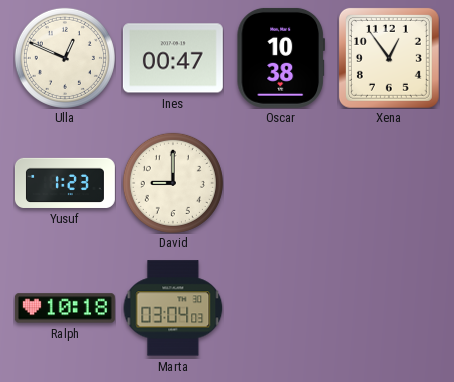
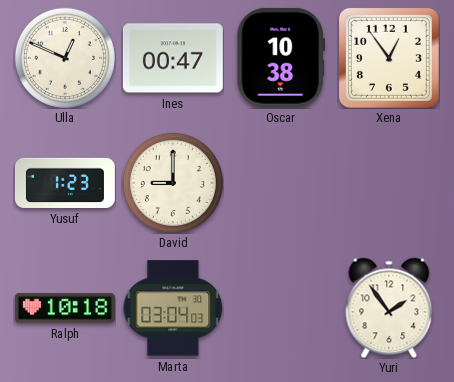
Yuri: none -> 1:54
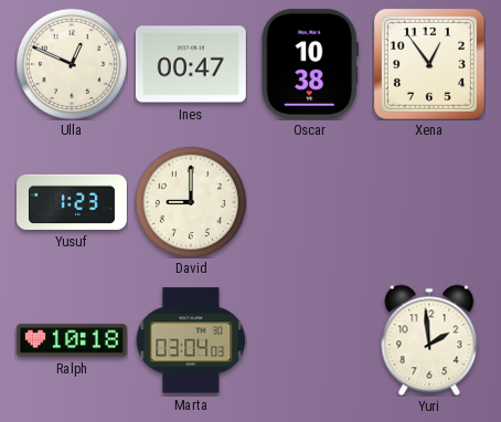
Yuri: 1:54 -> 1:59
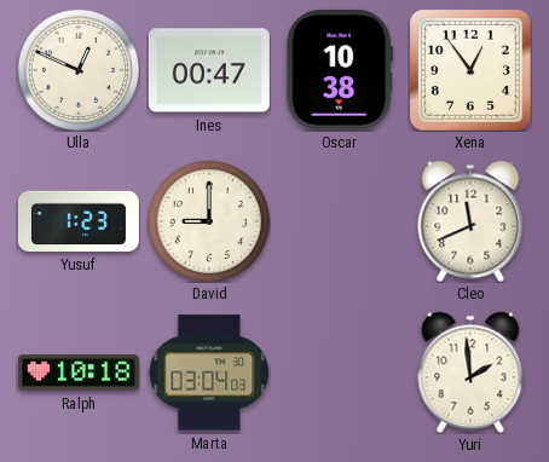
Cleo: none -> 11:41
